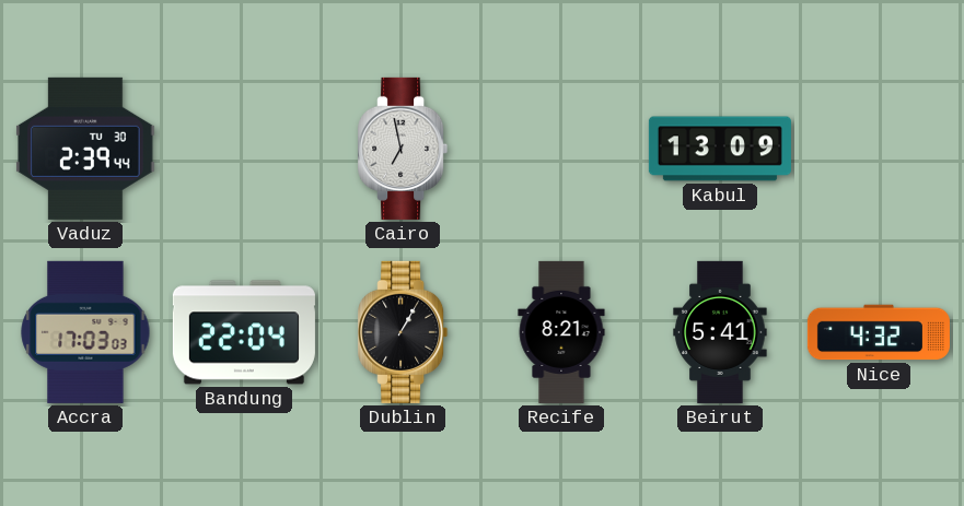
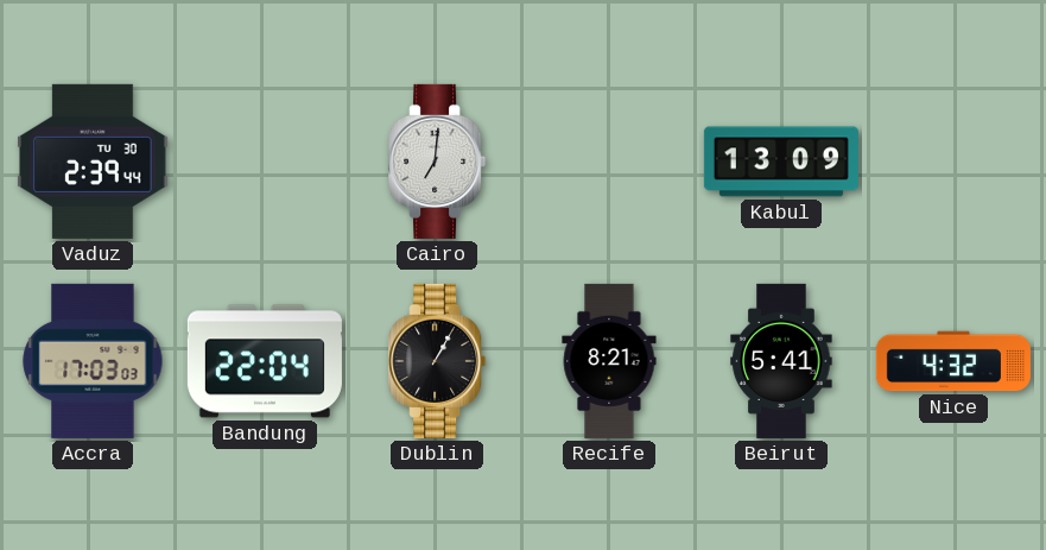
Cairo: 6:58 -> 7:01
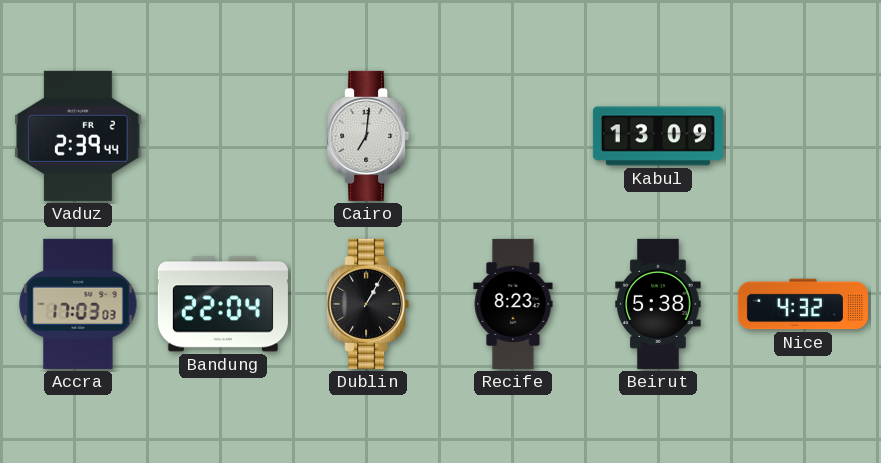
Vaduz date: TU 30 -> FR 2
Recife: 8:21 -> 8:23
Beirut: 5:41 -> 5:38
